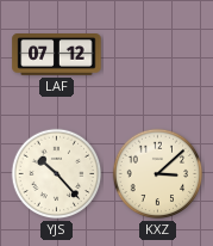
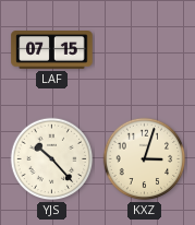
LAF: 07:12 -> 07:15
KXZ: 3:08 -> 3:03
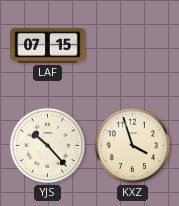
KXZ: 3:03 -> 3:57
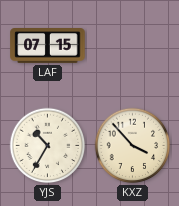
YJS: 10:23 -> 10:35
KXZ: 3:57 -> 3:53
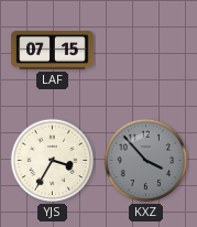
YJS: 10:35 -> 3:35
KXZ dial: cream -> grey
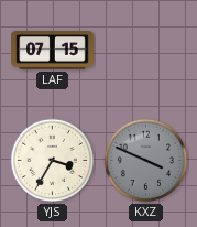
KXZ: 3:53 -> 3:49
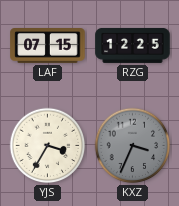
RZG: none -> 12:25
KXZ: 3:49 -> 3:34
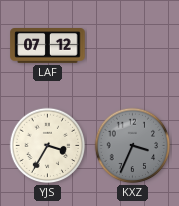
LAF: 07:15 -> 07:12
RZG: 12:25 -> none
